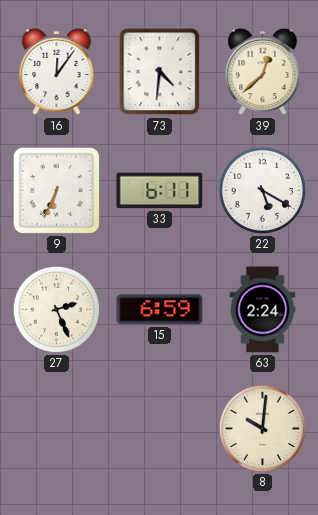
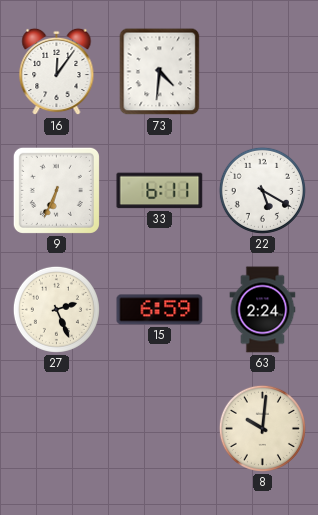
39: 12:38 -> none
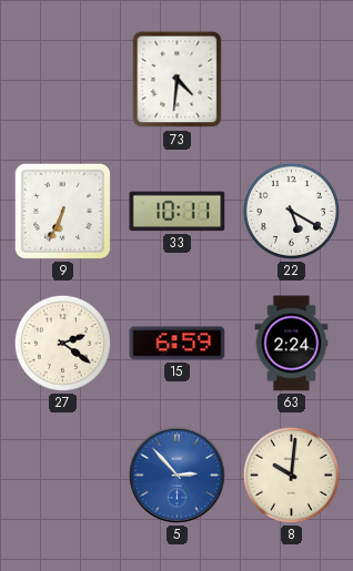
16: 12:06 -> none
33: 6:11 -> 10:11
27: 2:26 -> 2:21
5: none -> 2:53
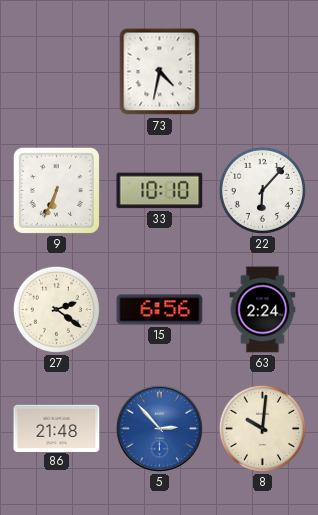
73: 4:31 -> 4:32
33: 10:11 -> 10:10
22: 5:20 -> 6:07
15: 6:59 -> 6:56
86: none -> 21:48
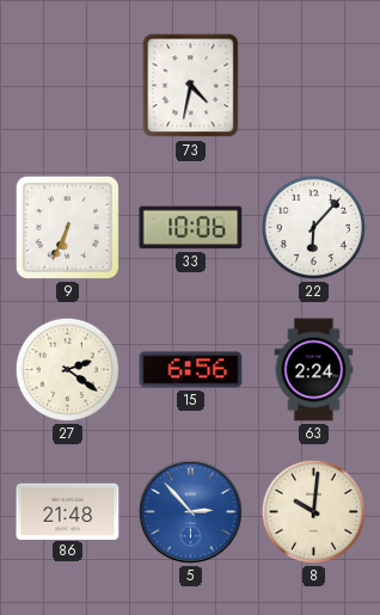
33: 10:10 -> 10:06
